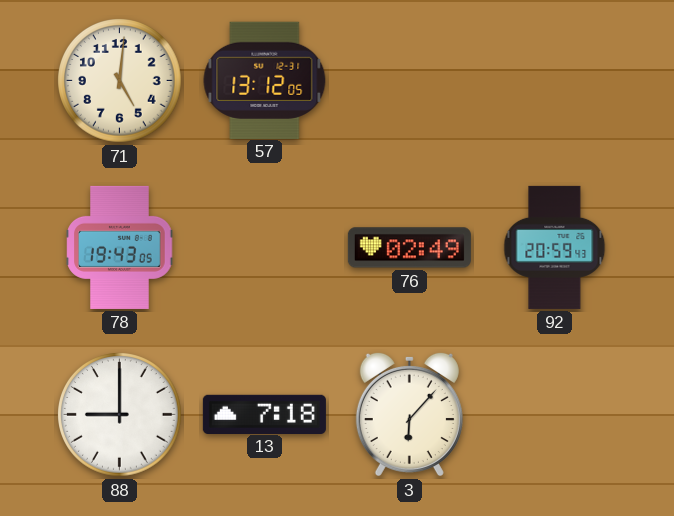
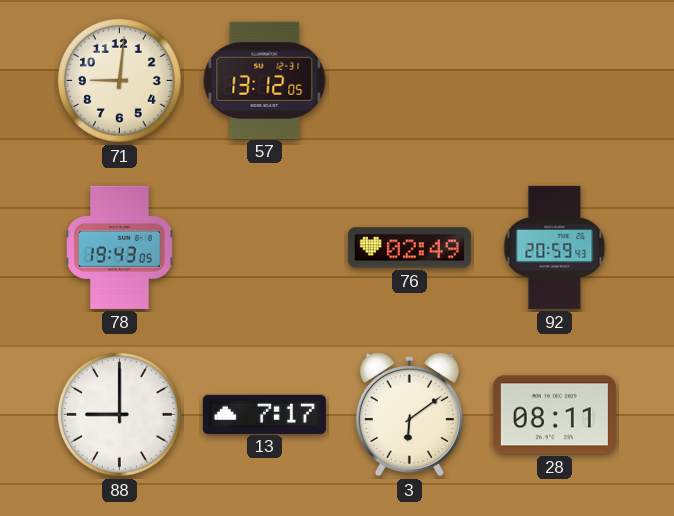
71: 5:01 -> 9:01
13: 7:18 -> 7:17
3: 6:07 -> 6:09
28: none -> 08:11
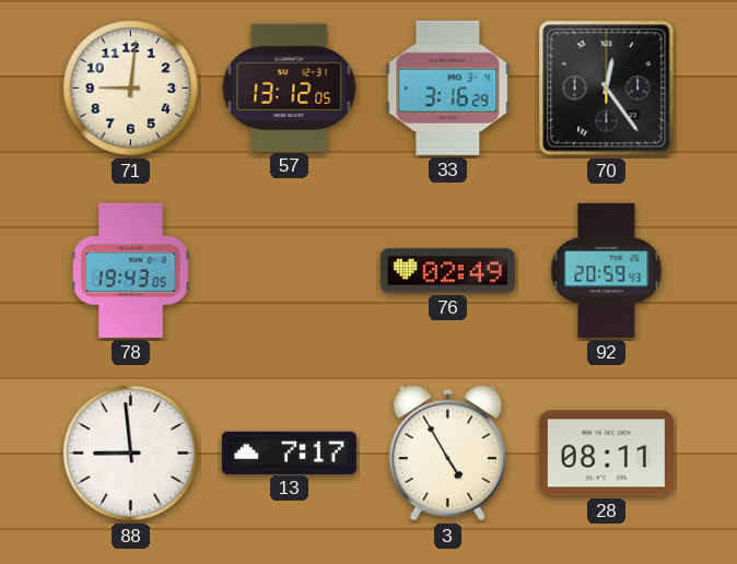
33: none -> 3:16
70: none -> 12:24
88: 9:00 -> 8:59
3: 6:09 -> 4:55
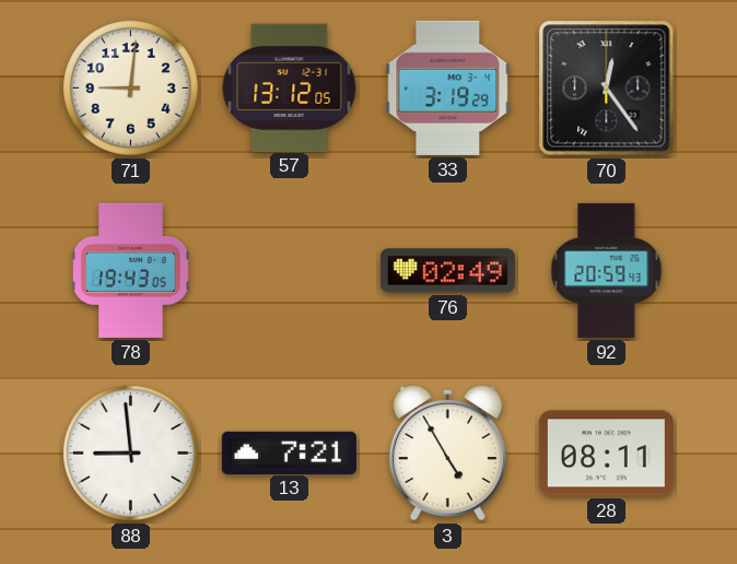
33: 3:16 -> 3:19
13: 7:17 -> 7:21
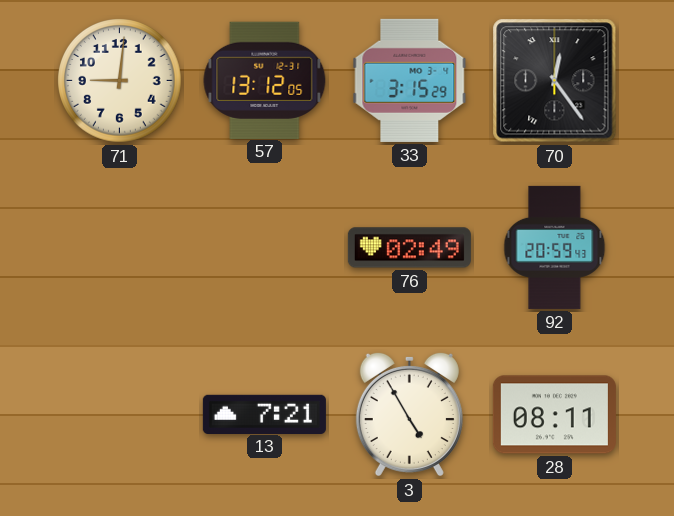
33: 3:19 -> 3:15
78: 19:43 -> none
88: 8:59 -> none
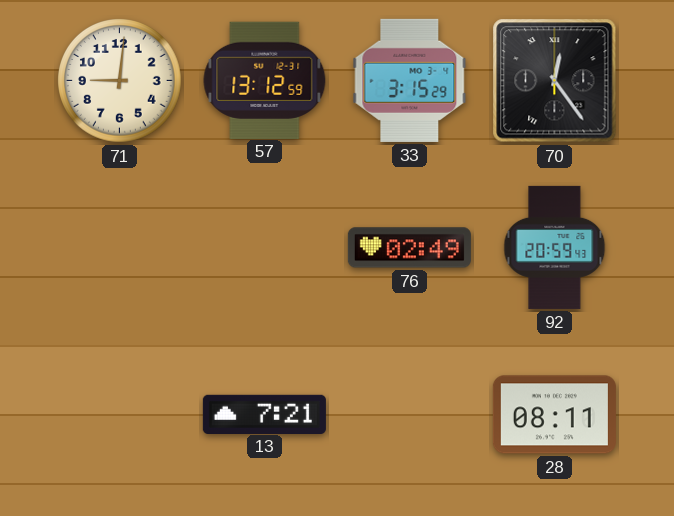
57: 13:12:05 -> 13:12:59
3: 4:55 -> none
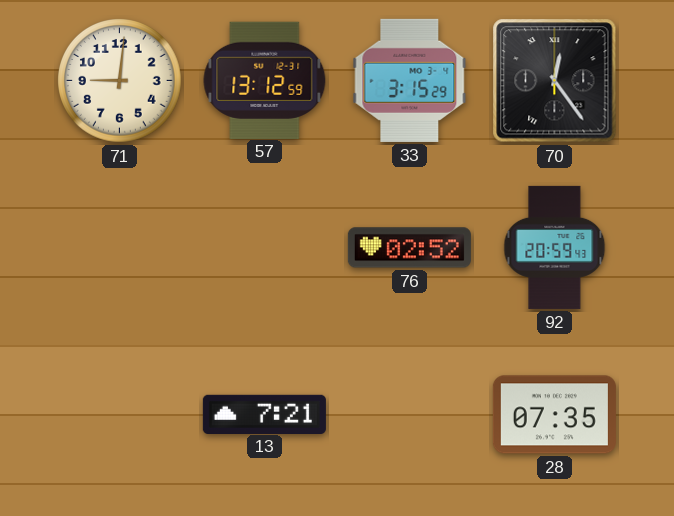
76: 02:49 -> 02:52
28: 08:11 -> 07:35
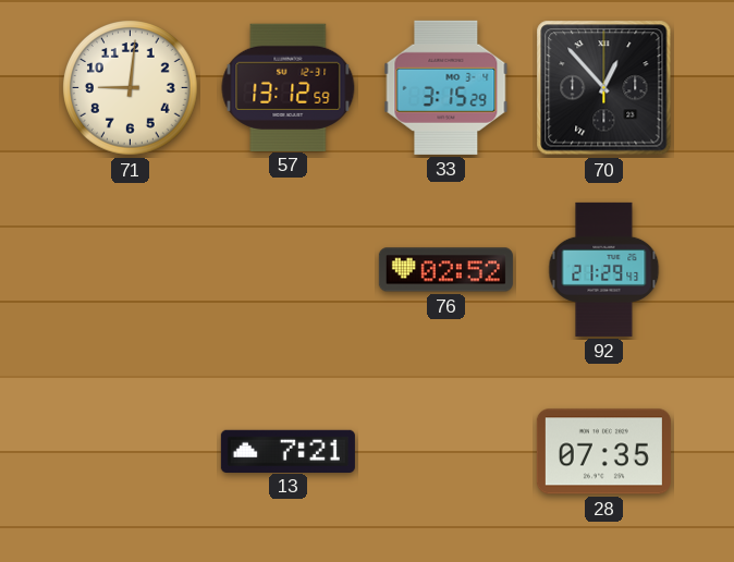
70: 12:24 -> 12:53
92: 20:59 -> 21:29
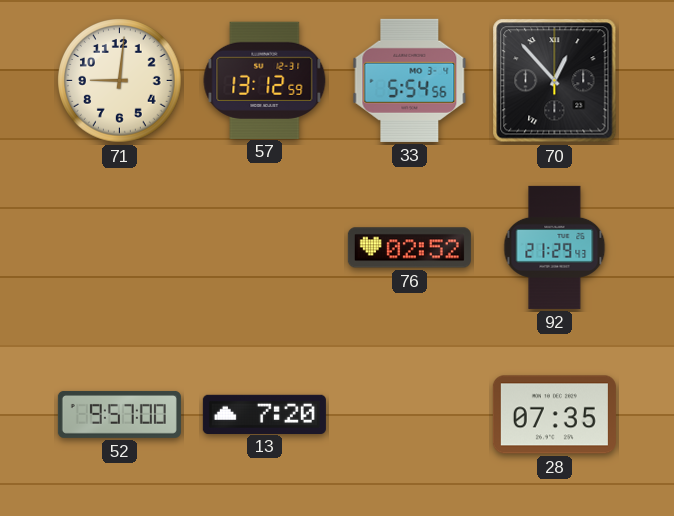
33: 3:15 -> 5:54
52: none -> 9:57
13: 7:21 -> 7:20
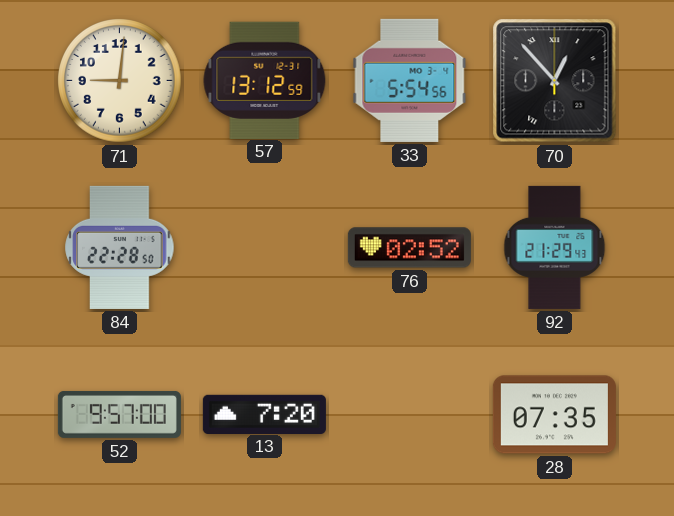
84: none -> 22:28
